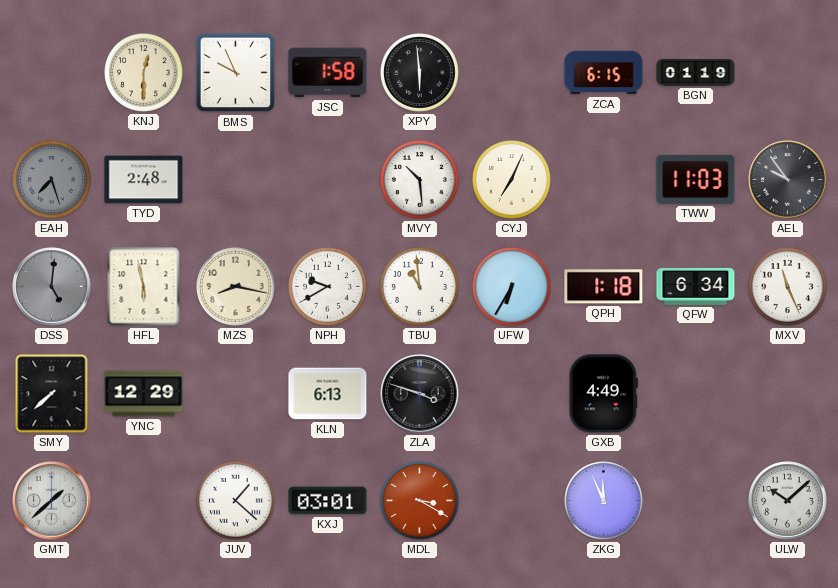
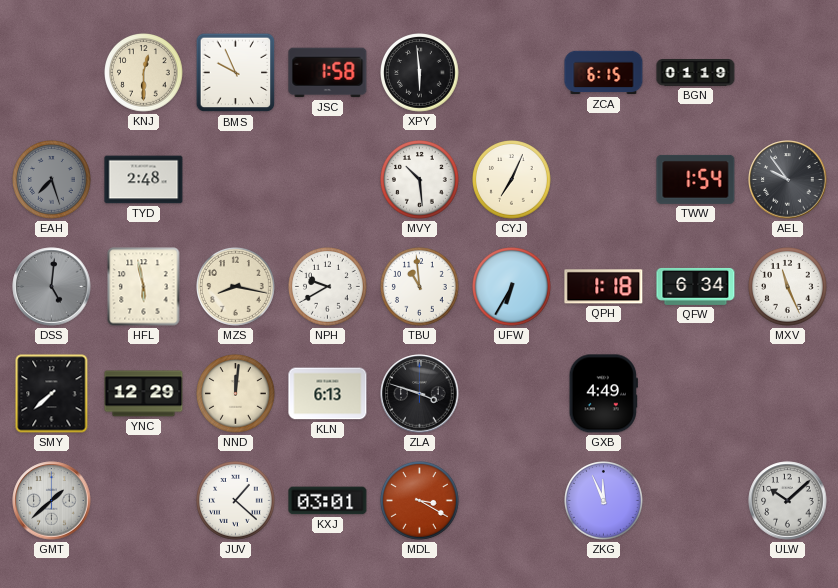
TWW: 11:03 -> 1:54
NND: none -> 12:01
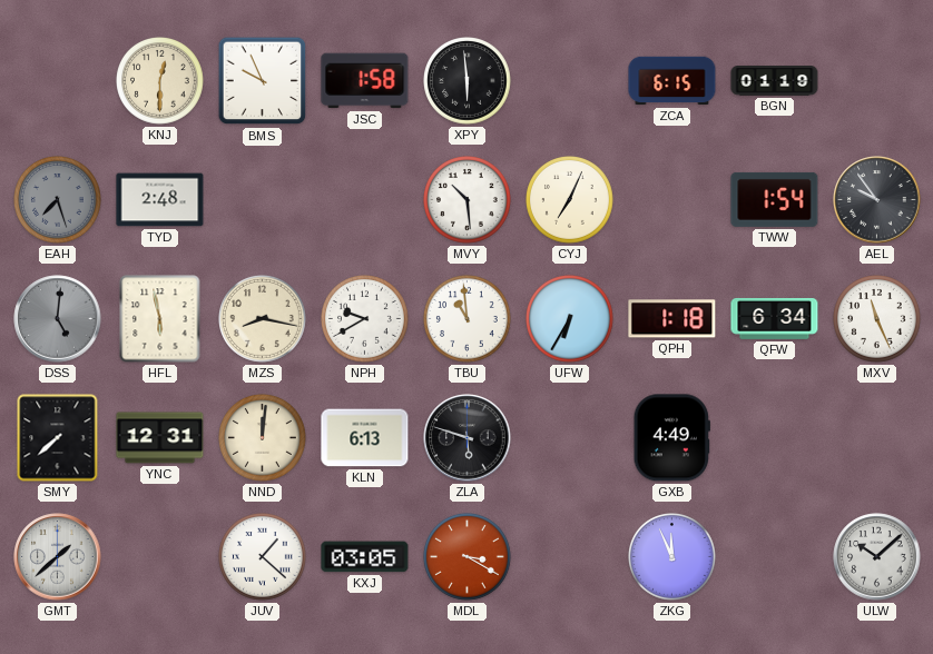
YNC: 12:29 -> 12:31
ZLA: 3:48 -> 5:48
KXJ: 03:01 -> 03:05
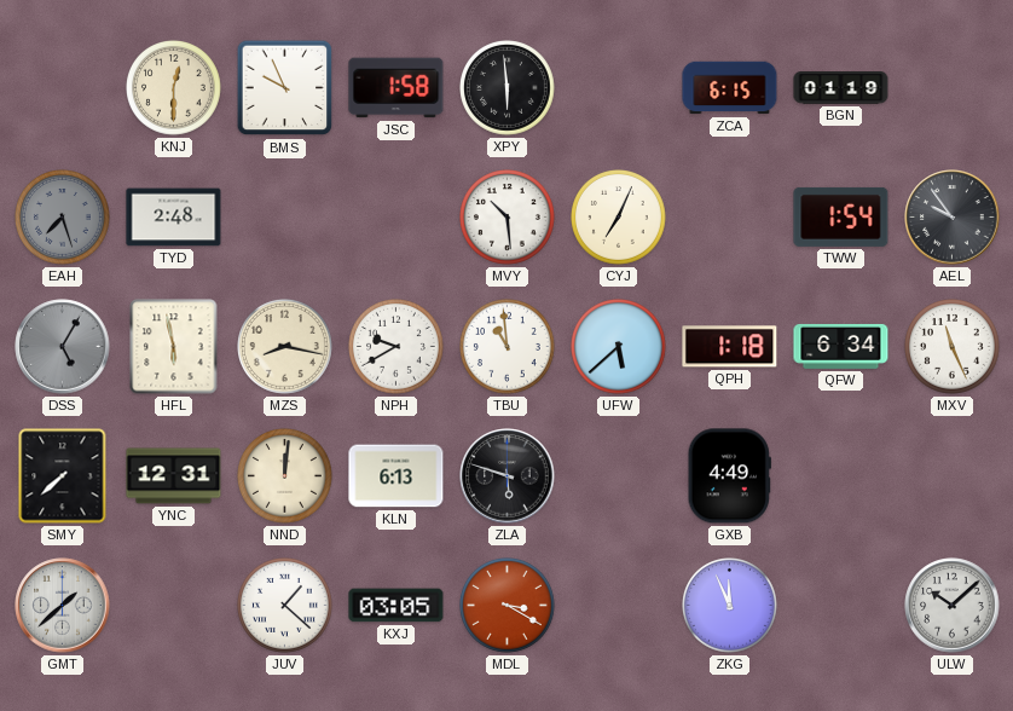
DSS: 5:01 -> 5:05
UFW: 6:35 -> 5:38
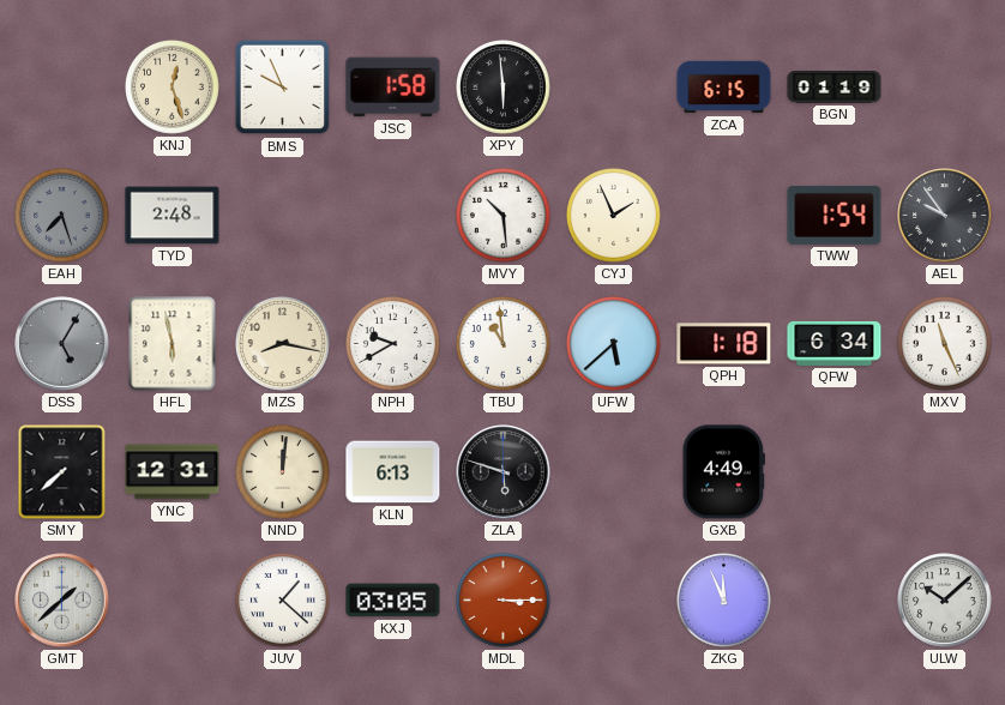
KNJ: 12:30 -> 12:27
CYJ: 7:04 -> 1:56
MDL: 3:20 -> 3:15
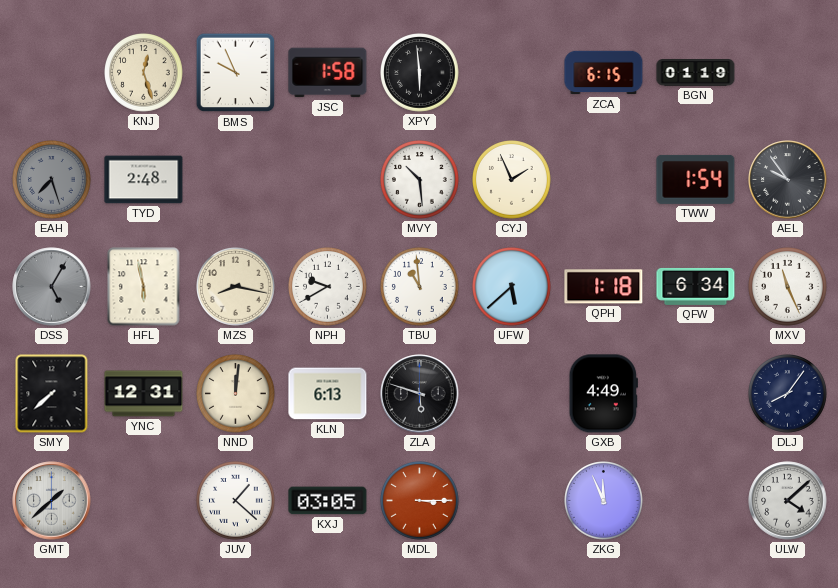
DLJ: none -> 8:06
ULW: 10:08 -> 4:08
